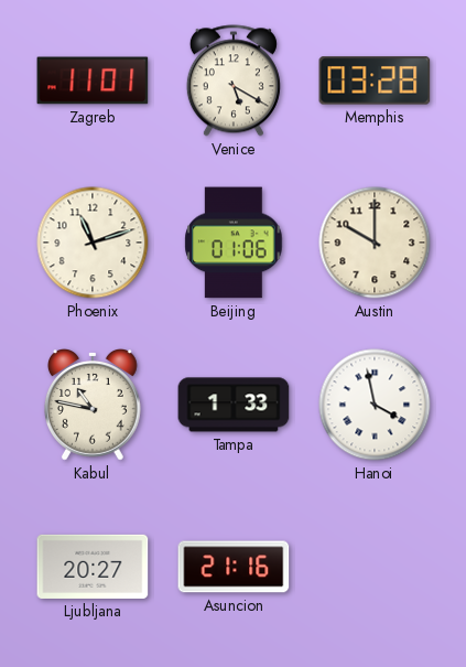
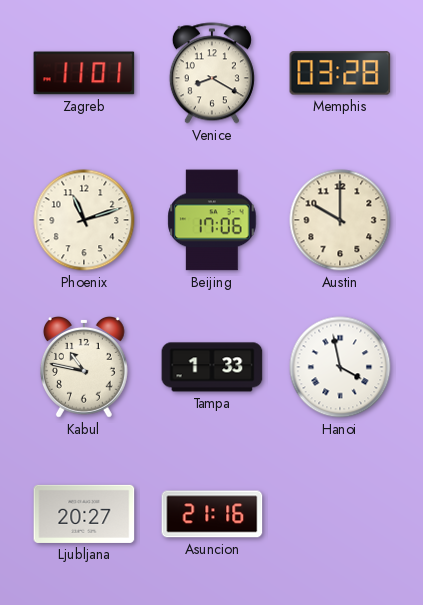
Venice: 5:20 -> 8:20
Beijing: 01:06 -> 17:06
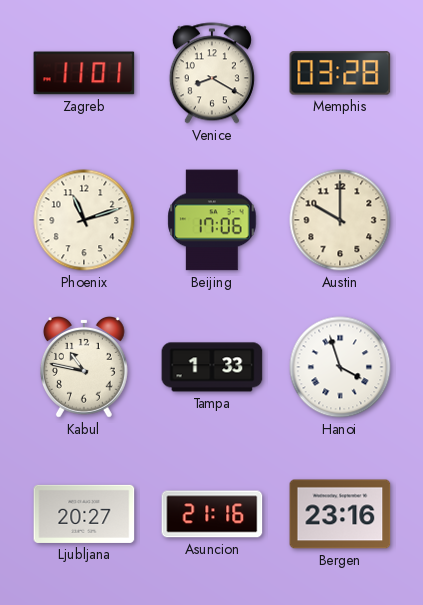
Hanoi: 3:58 -> 3:57
Bergen: none -> 23:16
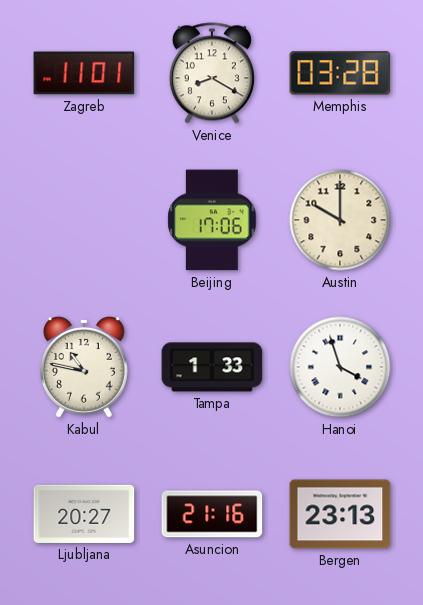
Phoenix: 11:12 -> none
Bergen: 23:16 -> 23:13
